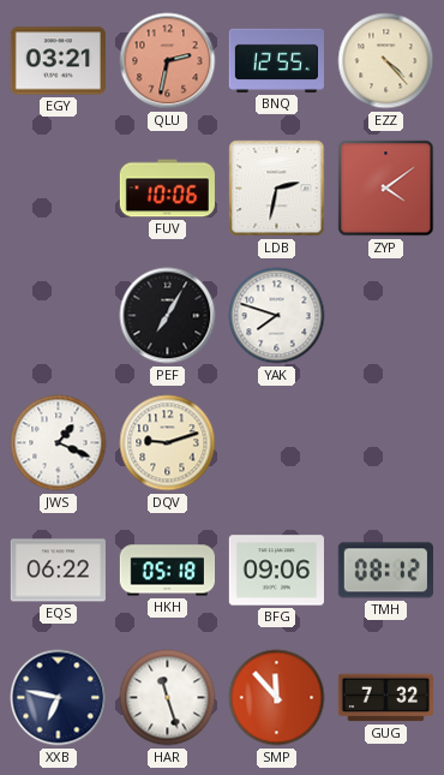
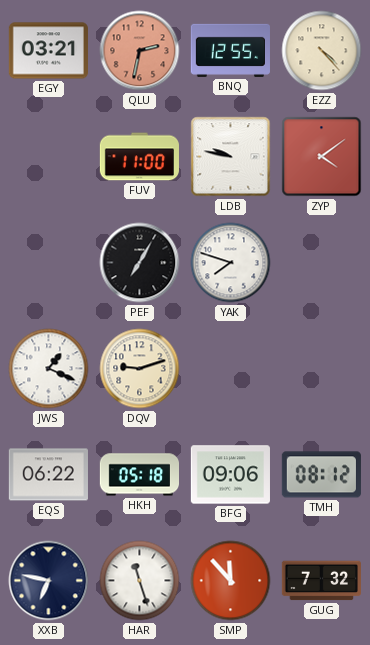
FUV: 10:06 -> 11:00
LDB: 2:32 -> 9:47
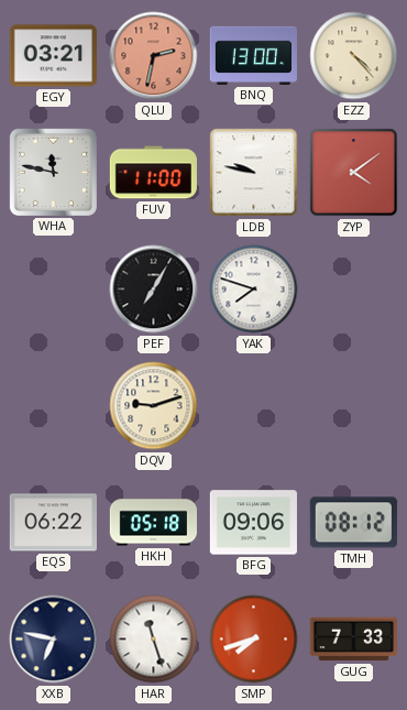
BNQ: 12:55 -> 13:00
WHA: none -> 11:47
JWS: 1:19 -> none
SMP: 11:53 -> 7:42
GUG: 7:32 -> 7:33
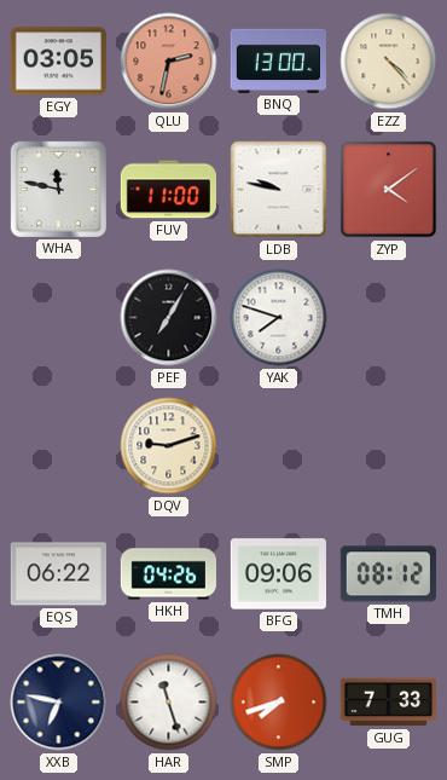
EGY: 03:21 -> 03:05
HKH: 05:18 -> 04:26
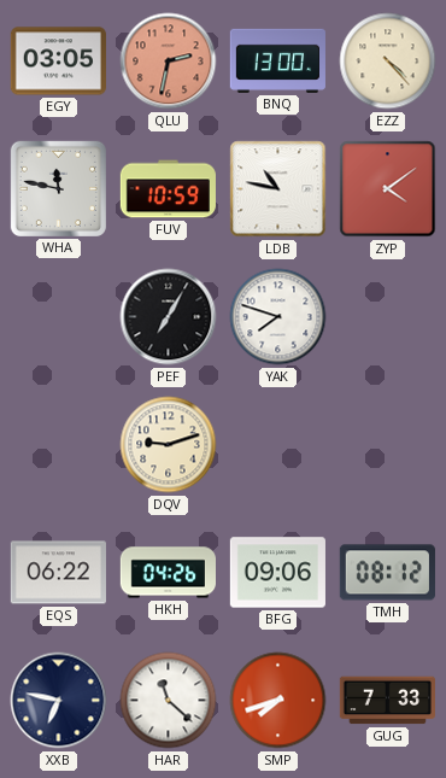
FUV: 11:00 -> 10:59
LDB: 9:47 -> 10:47
HAR: 11:27 -> 11:22
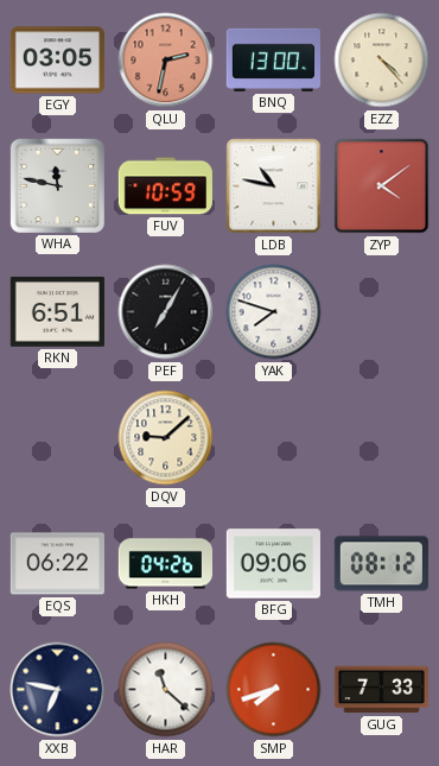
RKN: none -> 6:51
DQV: 9:12 -> 9:08
